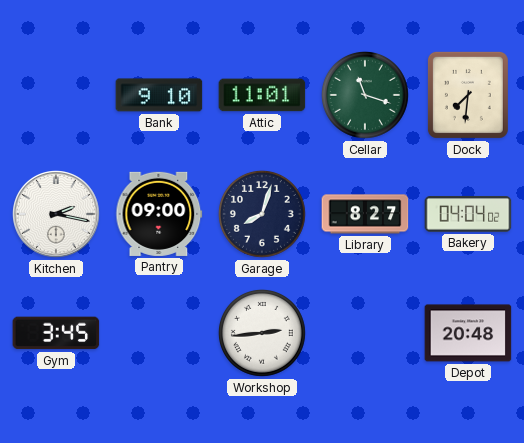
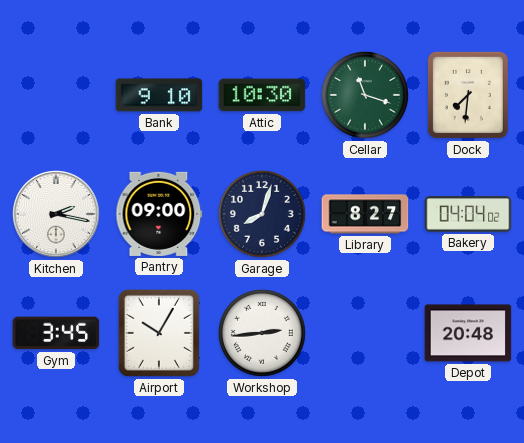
Attic: 11:01 -> 10:30
Airport: none -> 10:05
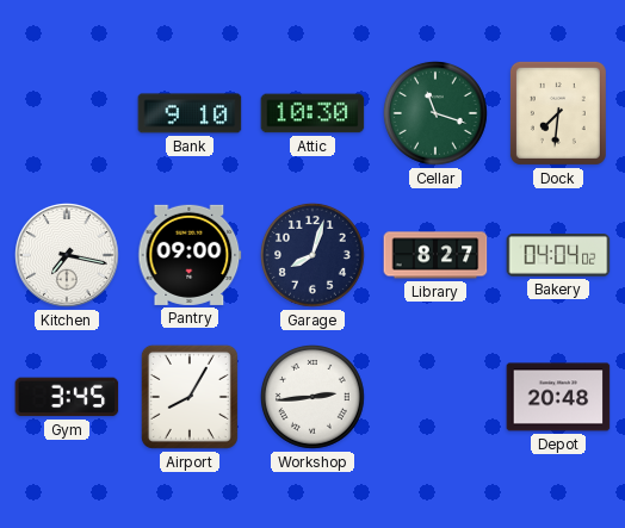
Kitchen: 2:17 -> 7:17
Airport: 10:05 -> 8:05
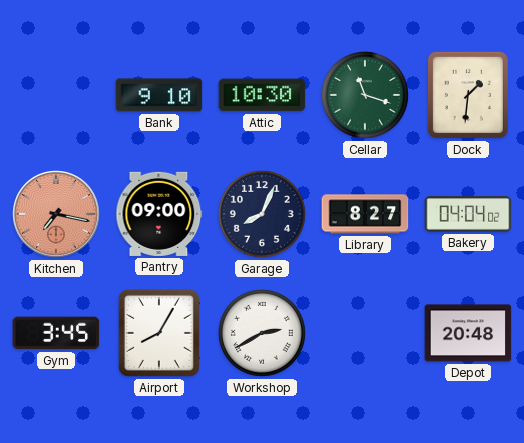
Dock: 7:31 -> 1:31
Kitchen dial: white -> salmon
Garage: 8:03 -> 8:04
Workshop: 2:44 -> 2:40
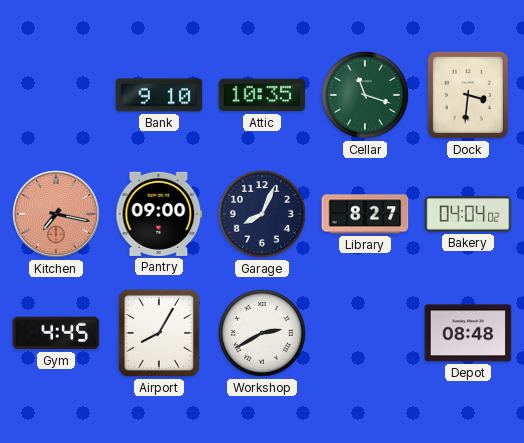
Attic: 10:30 -> 10:35
Dock: 1:31 -> 3:31
Gym: 3:45 -> 4:45
Depot: 20:48 -> 08:48
